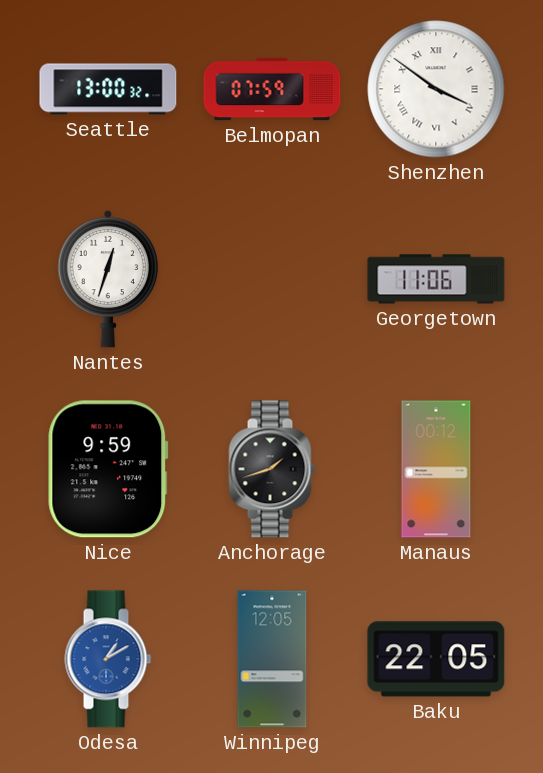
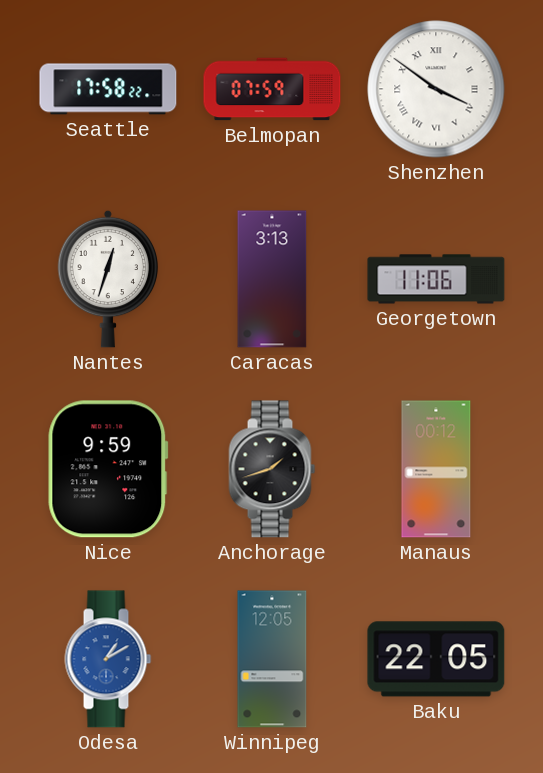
Seattle: 13:00 -> 17:58
Caracas: none -> 3:13
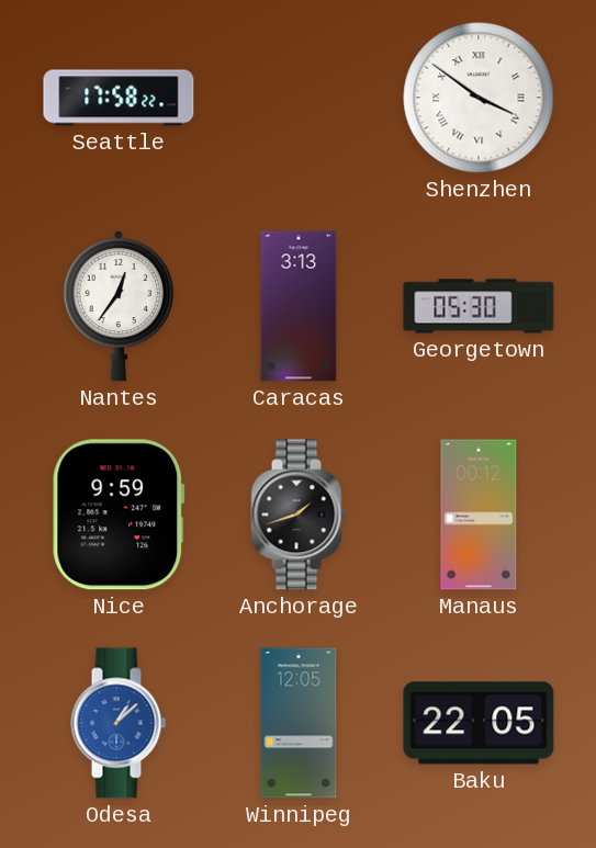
Belmopan: 07:59 -> none
Nantes: 12:33 -> 12:36
Georgetown: 11:06 -> 05:30
Odesa: 1:10 -> 1:08
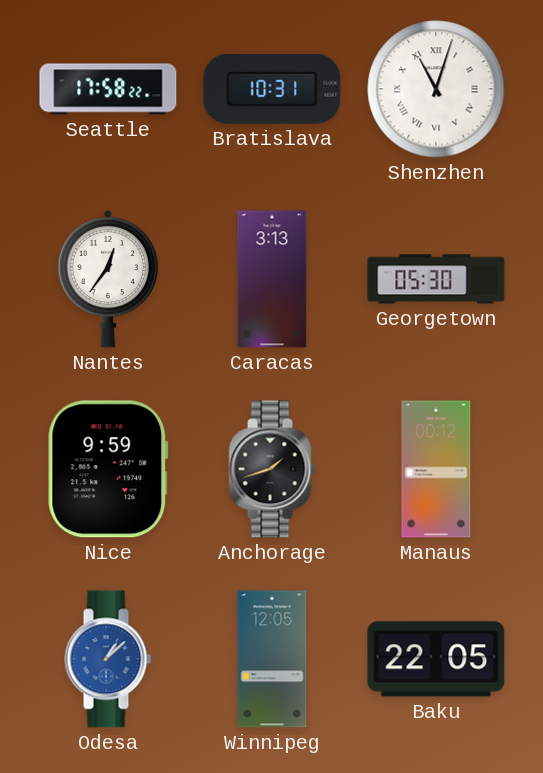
Bratislava: none -> 10:31
Shenzhen: 3:51 -> 11:03
